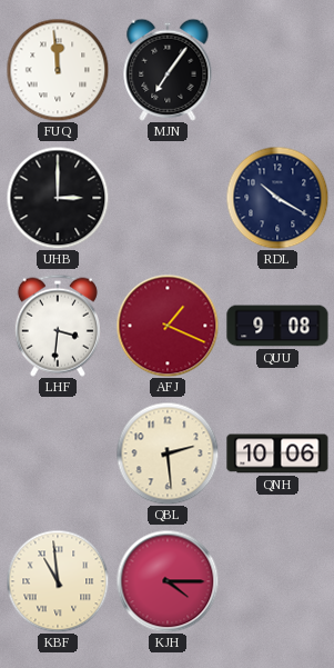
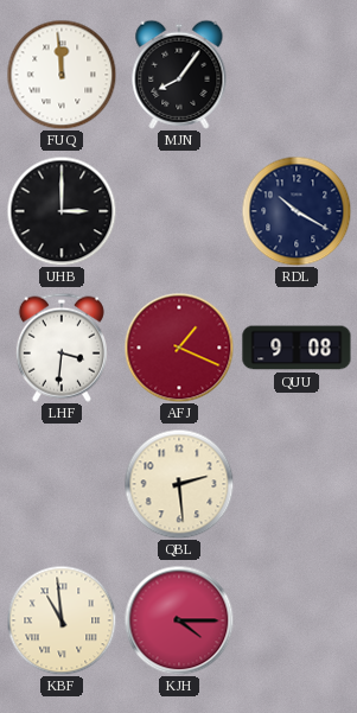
MJN: 7:06 -> 8:06
QNH: 10:06 -> none
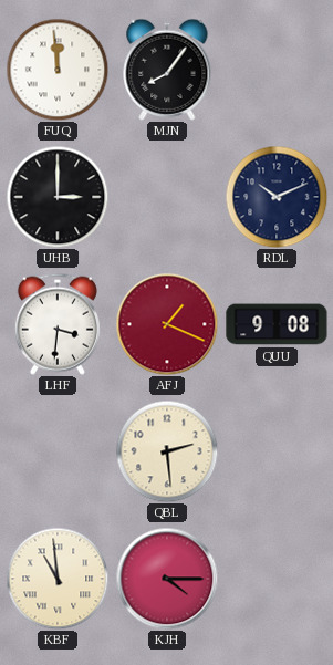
RDL: 10:20 -> 10:11
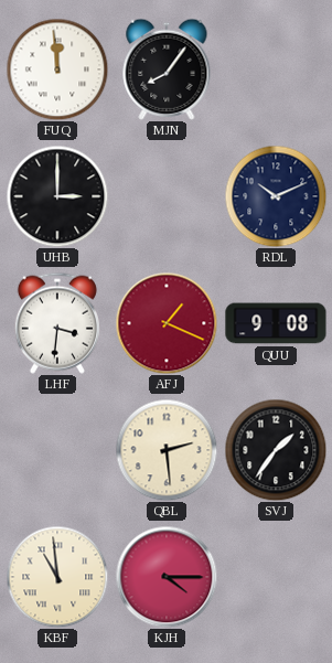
SVJ: none -> 1:36
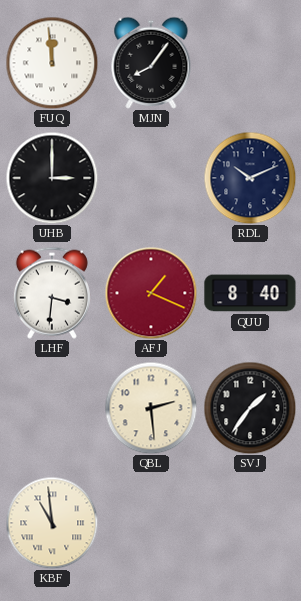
QUU: 9:08 -> 8:40
KJH: 4:15 -> none
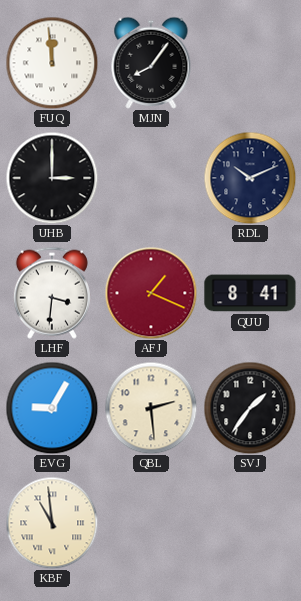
QUU: 8:40 -> 8:41
EVG: none -> 9:05
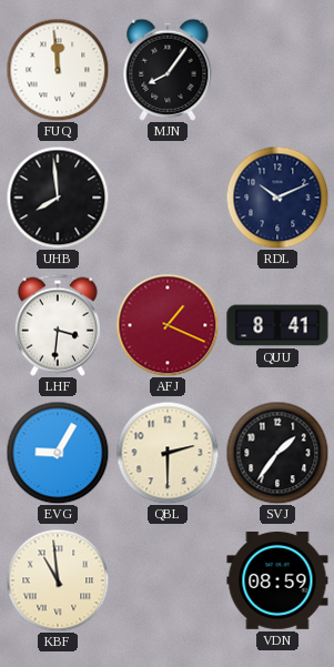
UHB: 3:00 -> 7:59
QBL: 2:29 -> 2:30
VDN: none -> 08:59
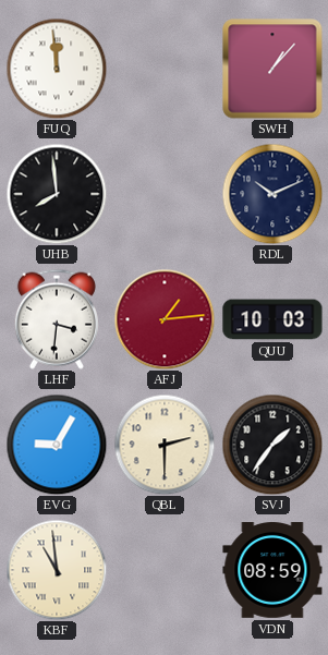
MJN: 8:06 -> none
SWH: none -> 1:07
AFJ: 1:19 -> 1:14
QUU: 8:41 -> 10:03
